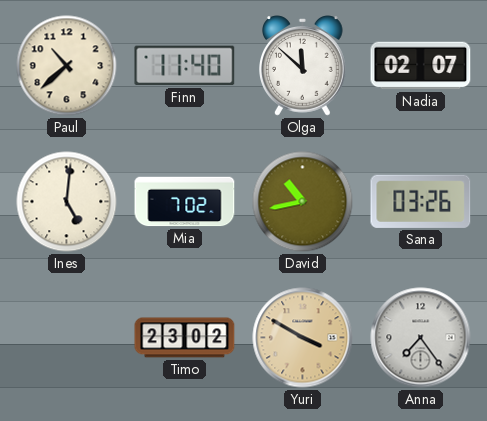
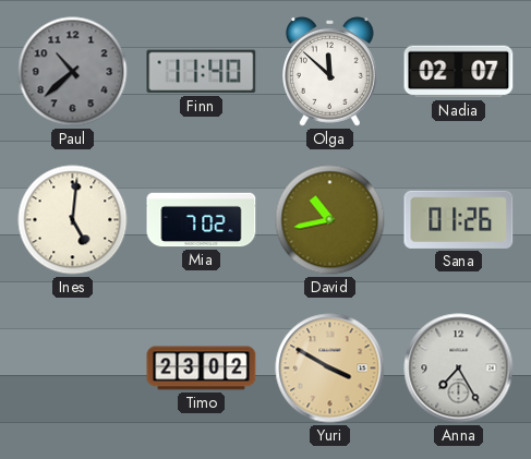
Paul dial: cream -> grey
Sana: 03:26 -> 01:26
Anna: 7:24 -> 7:25
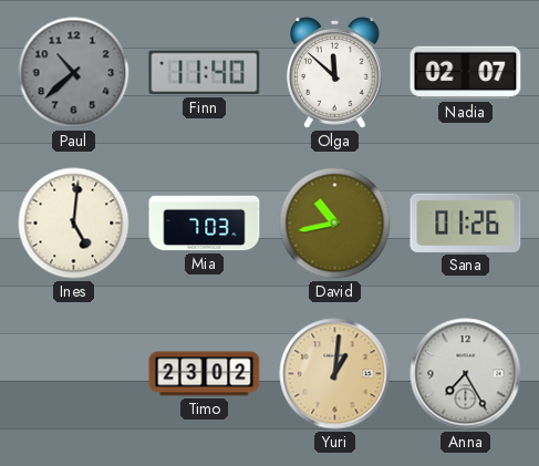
Mia: 7:02 -> 7:03
Yuri: 3:50 -> 1:01
